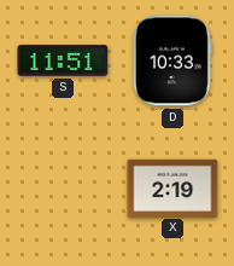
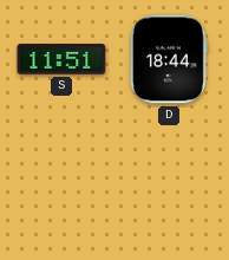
D: 10:33 -> 18:44
X: 2:19 -> none
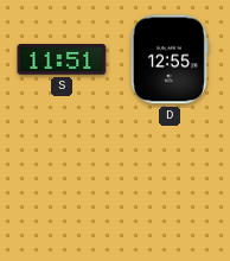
D: 18:44 -> 12:55
